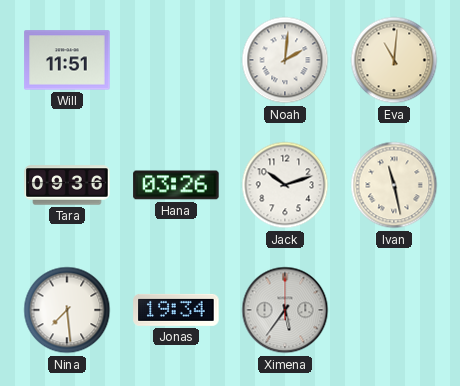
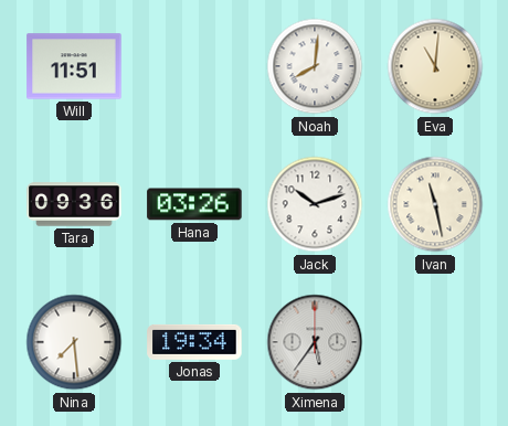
Noah: 2:01 -> 8:01
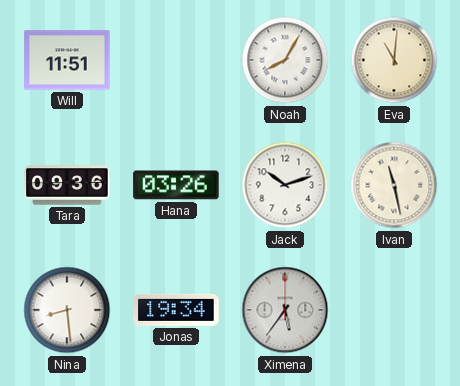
Noah: 8:01 -> 8:05
Nina: 7:29 -> 8:29
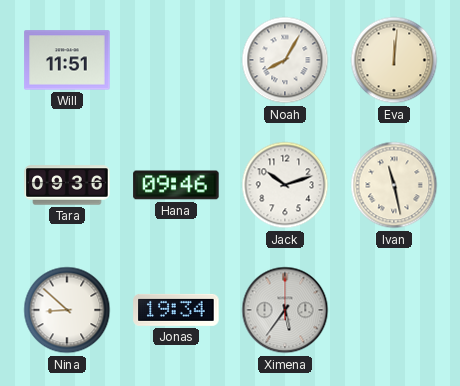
Eva: 11:01 -> 12:01
Hana: 03:26 -> 09:46
Nina: 8:29 -> 8:52
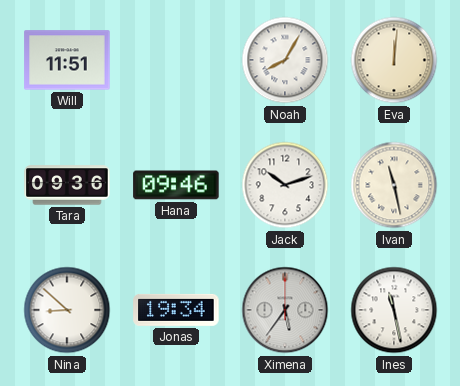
Ines: none -> 11:28
